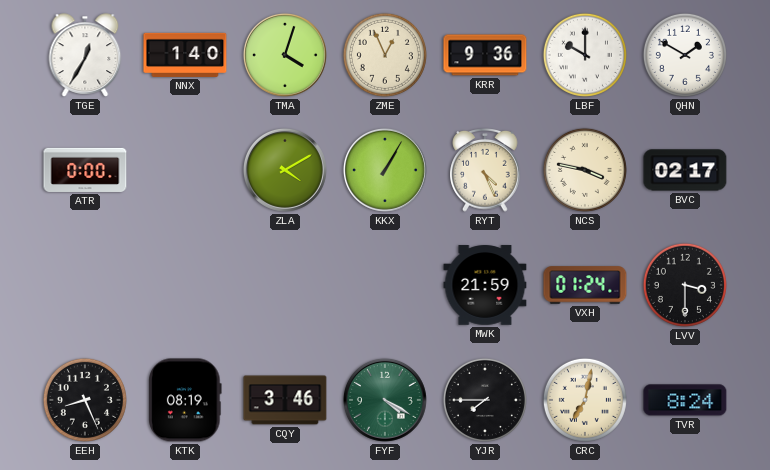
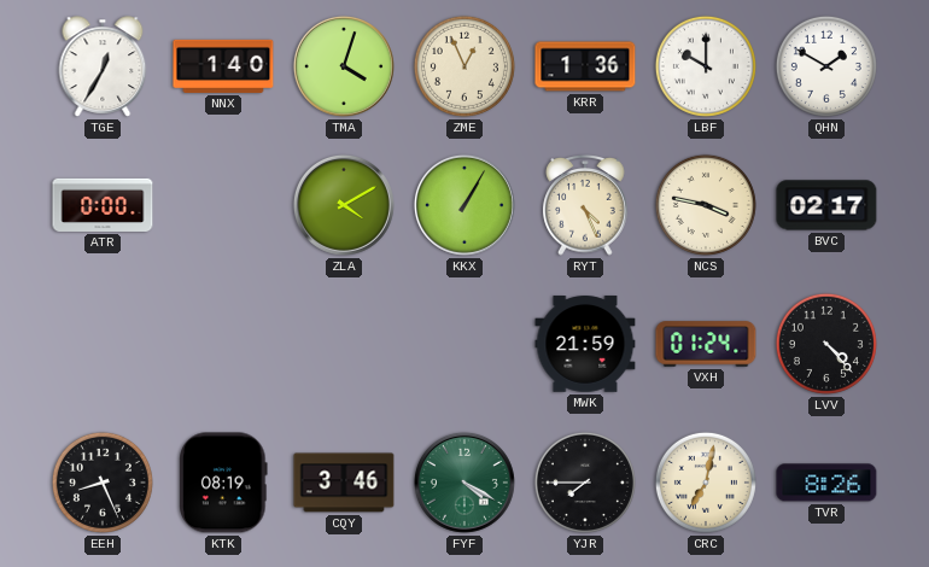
KRR: 9:36 -> 1:36
LVV: 3:30 -> 4:23
TVR: 8:24 -> 8:26
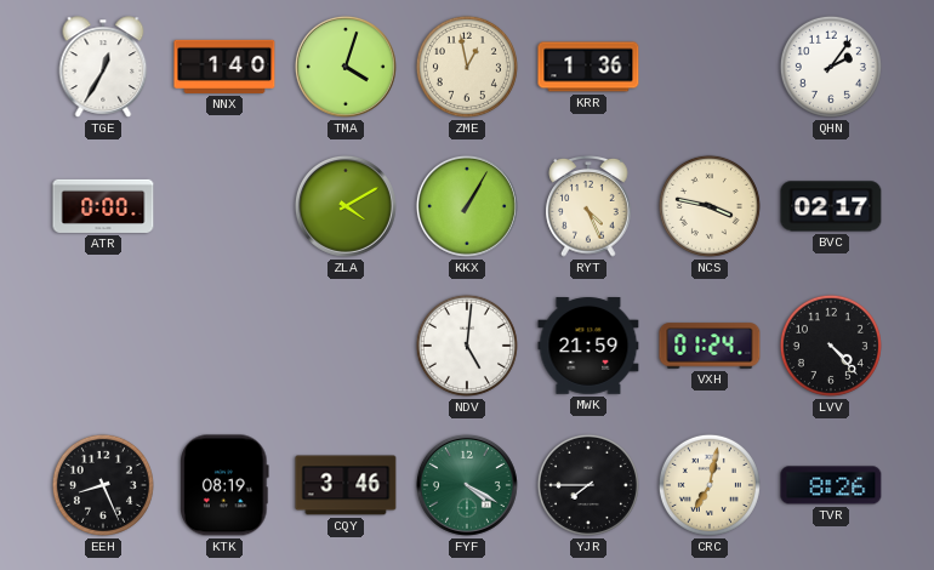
ZME: 12:56 -> 12:58
LBF: 10:00 -> none
QHN: 1:50 -> 2:06
NDV: none -> 5:01
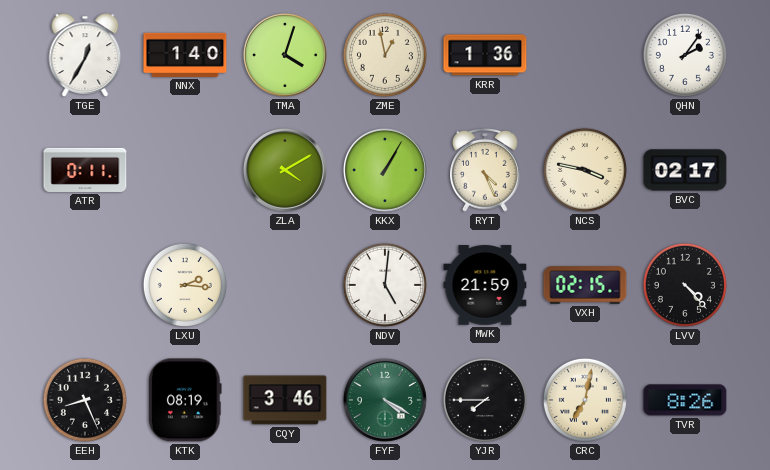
ATR: 0:00 -> 0:11
LXU: none -> 2:16
VXH: 01:24 -> 02:15
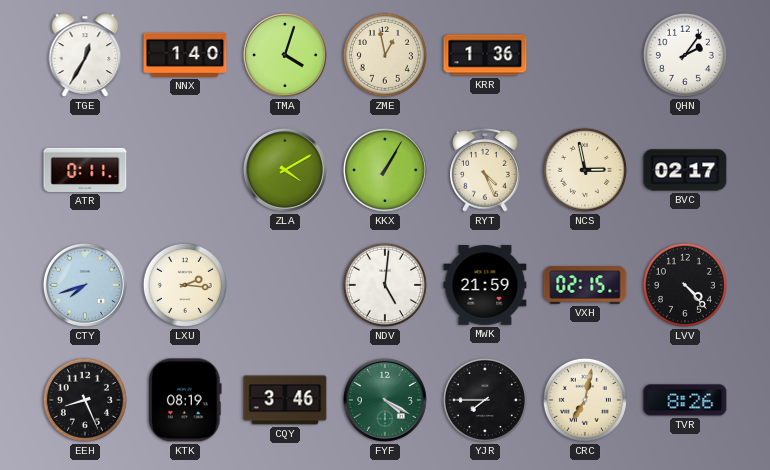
NCS: 3:47 -> 2:58
CTY: none -> 7:42
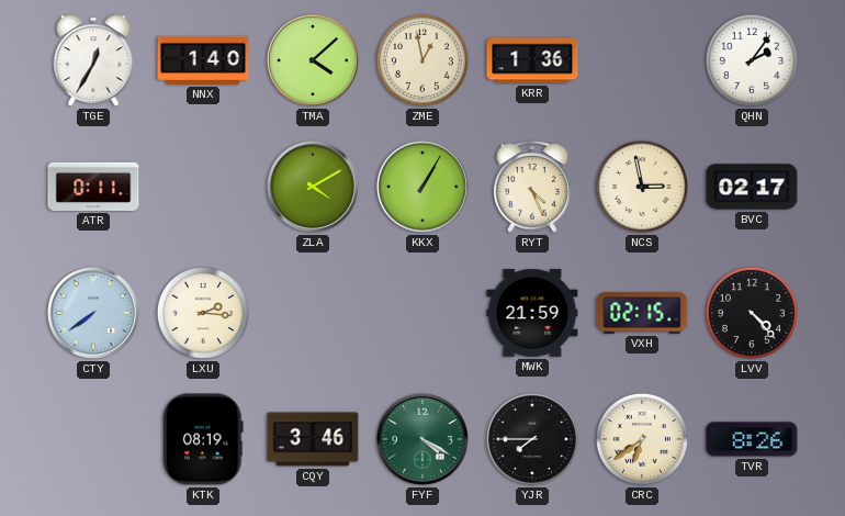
TMA: 4:03 -> 4:08
CTY: 7:42 -> 7:39
NDV: 5:01 -> none
EEH: 8:26 -> none
CRC: 7:02 -> 6:39
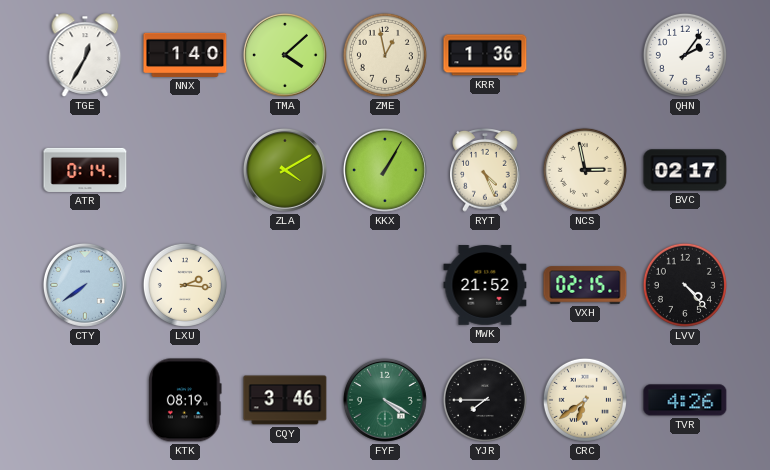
ATR: 0:11 -> 0:14
MWK: 21:59 -> 21:52
TVR: 8:26 -> 4:26
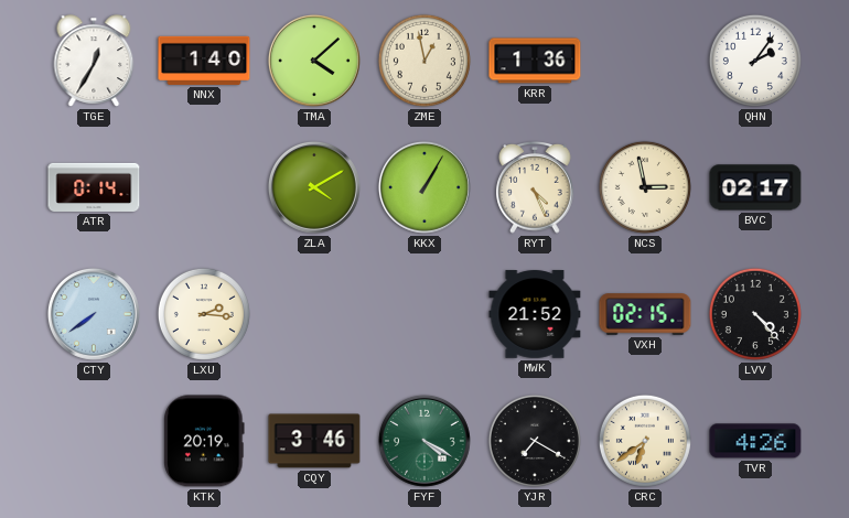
KTK: 08:19 -> 20:19
YJR: 7:45 -> 7:20
